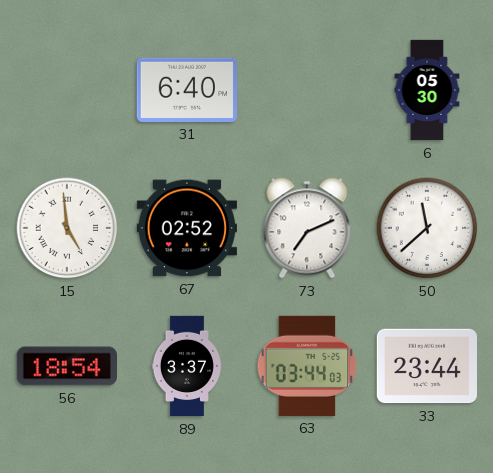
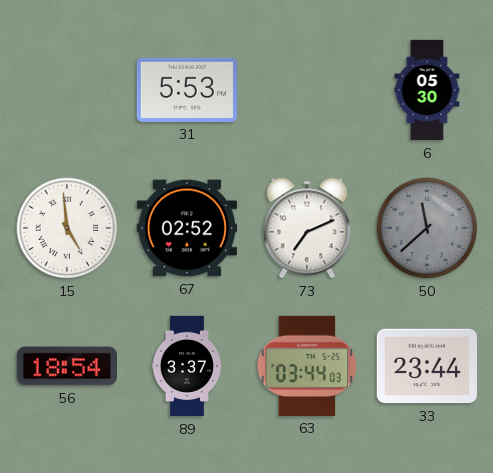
31: 6:40 -> 5:53
50 dial: white -> grey
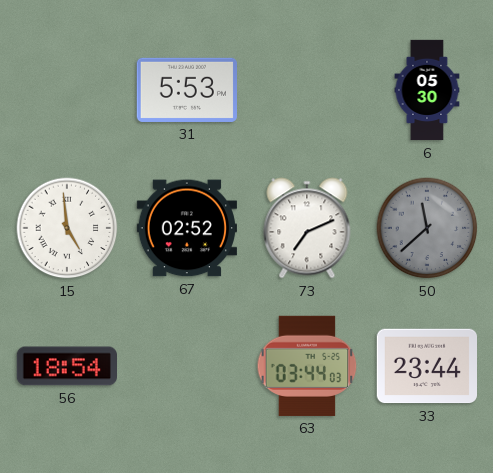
89: 3:37 -> none
